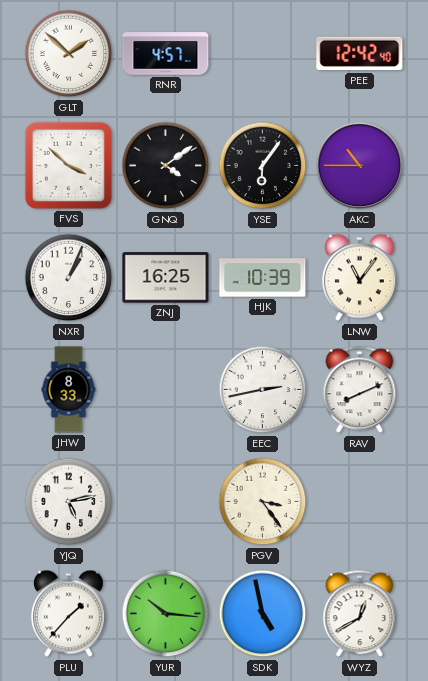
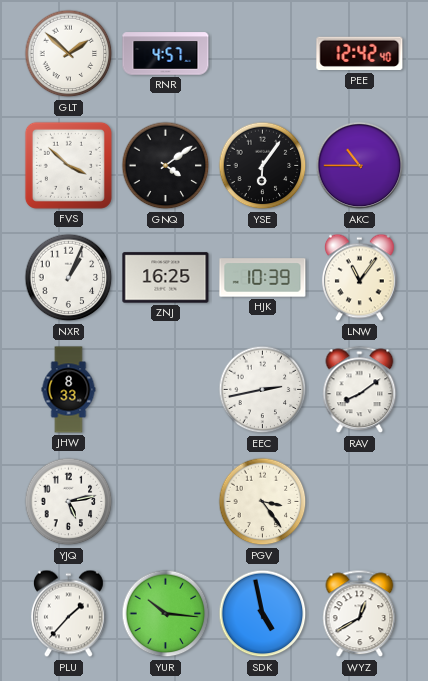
RAV: 8:11 -> 8:09
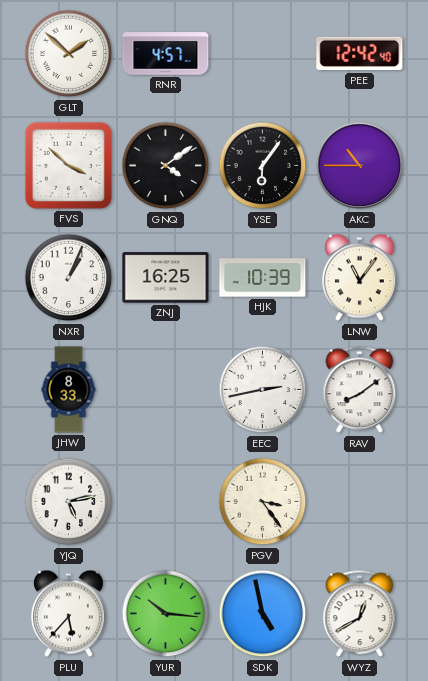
PLU: 1:37 -> 5:37
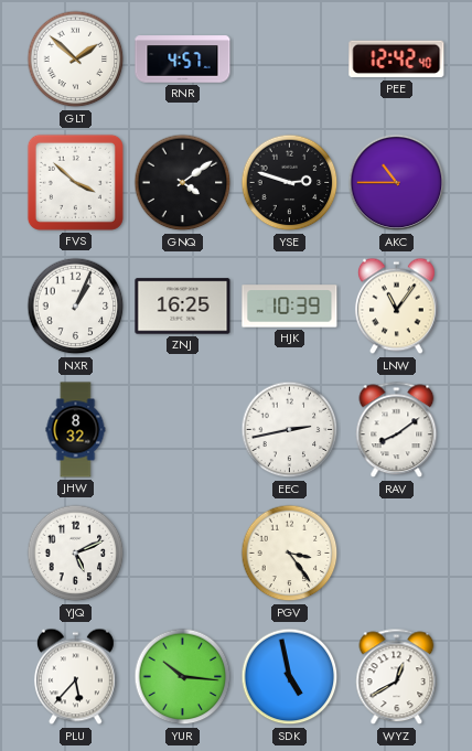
YSE: 6:06 -> 2:48
JHW: 8:33 -> 8:32
YJQ: 5:13 -> 5:11
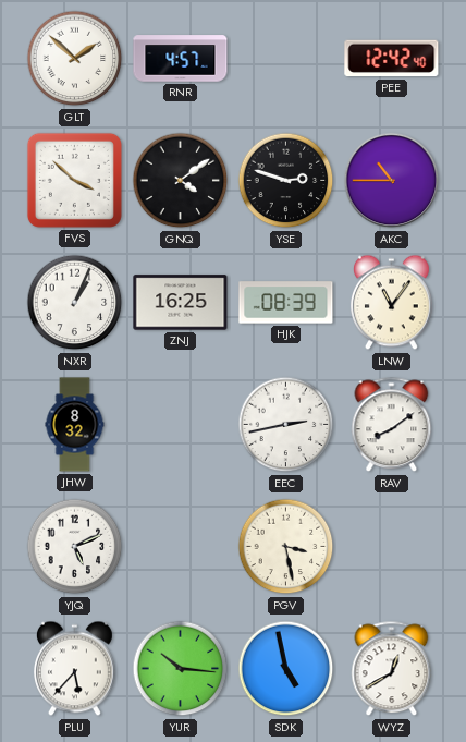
HJK: 10:39 -> 08:39
PGV: 3:24 -> 3:28
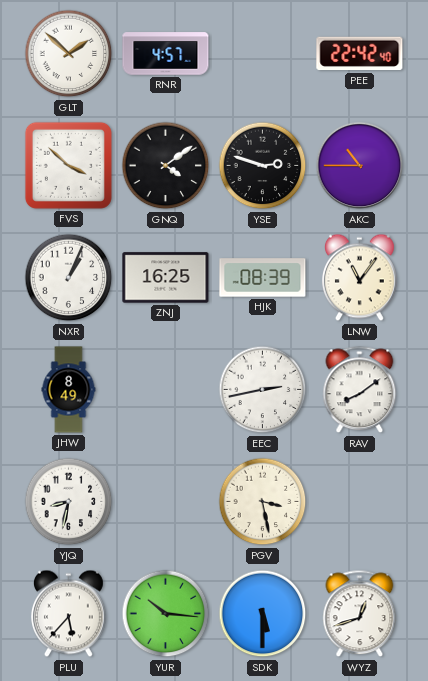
PEE: 12:42 -> 22:42
JHW: 8:32 -> 8:49
YJQ: 5:11 -> 8:32
SDK: 4:58 -> 5:30
WYZ: 12:40 -> 12:42
